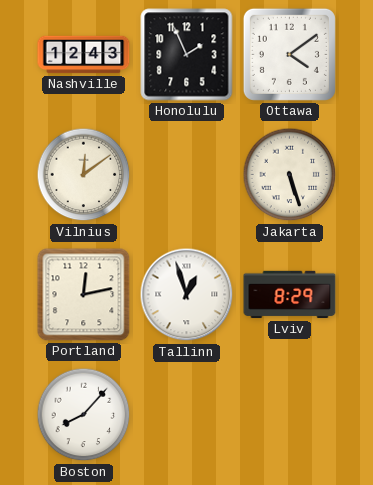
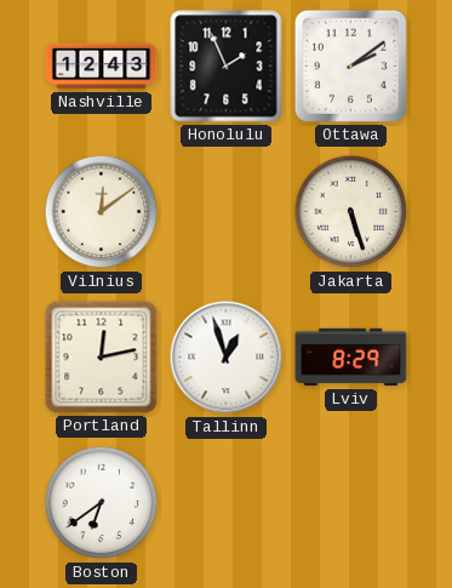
Ottawa: 4:09 -> 2:09
Boston: 8:07 -> 6:39
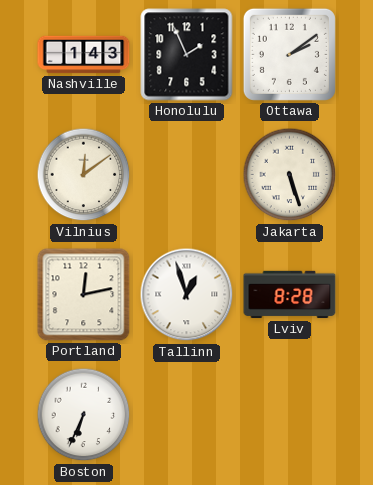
Nashville: 12:43 -> 1:43
Lviv: 8:29 -> 8:28
Boston: 6:39 -> 6:34
